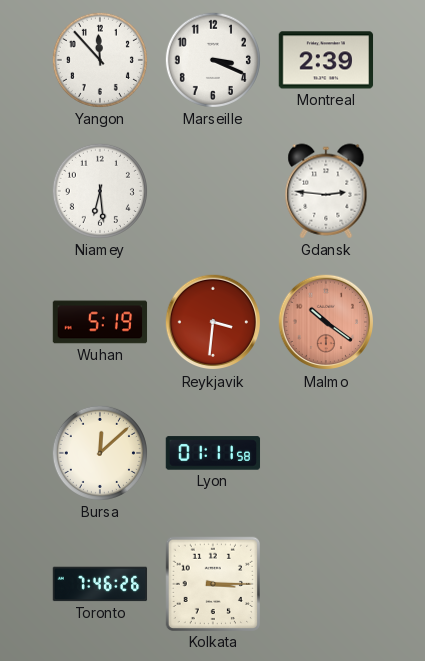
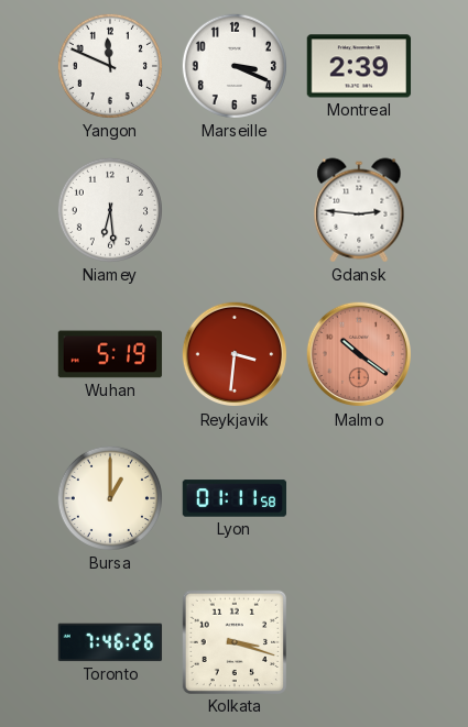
Yangon: 11:53 -> 11:49
Bursa: 12:08 -> 1:00
Kolkata: 3:15 -> 3:18
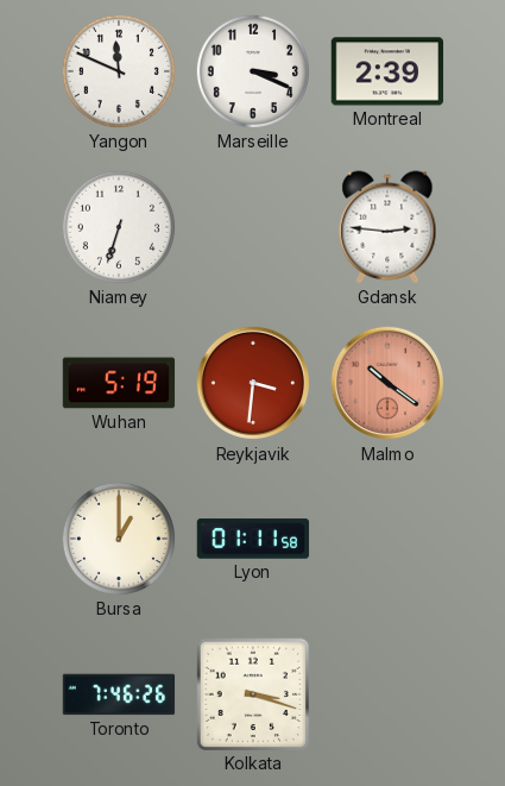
Niamey: 6:29 -> 6:33
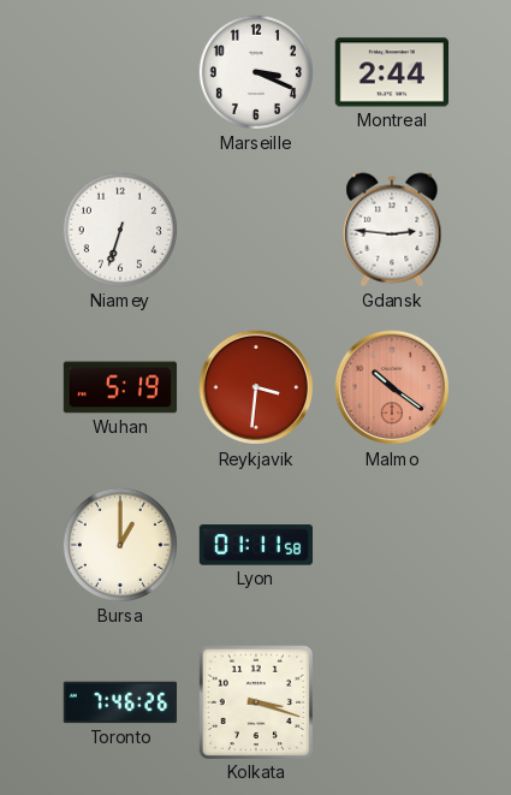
Yangon: 11:49 -> none
Montreal: 2:39 -> 2:44
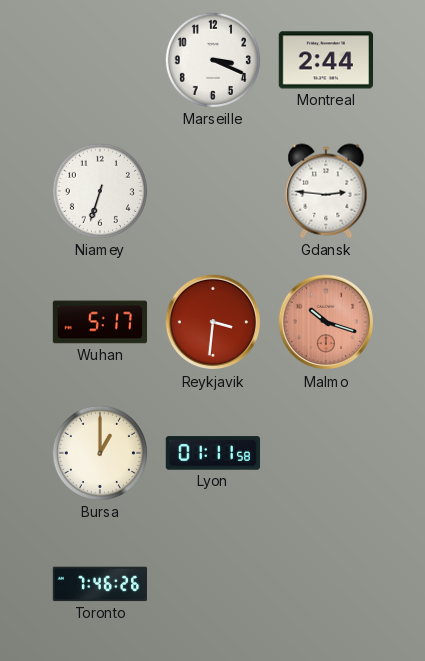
Wuhan: 5:19 -> 5:17
Malmo: 10:21 -> 10:18
Kolkata: 3:18 -> none
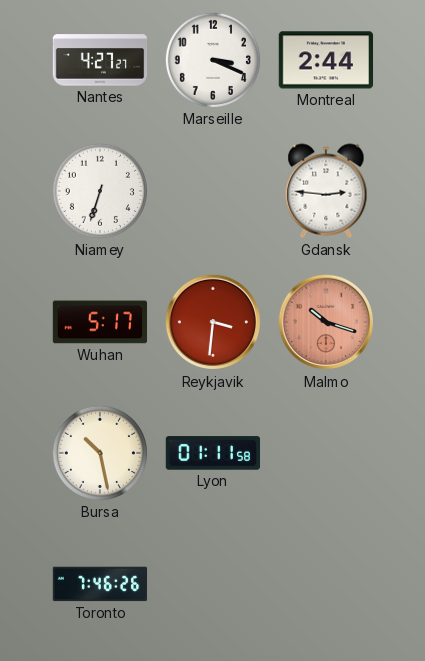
Nantes: none -> 4:27
Bursa: 1:00 -> 10:28
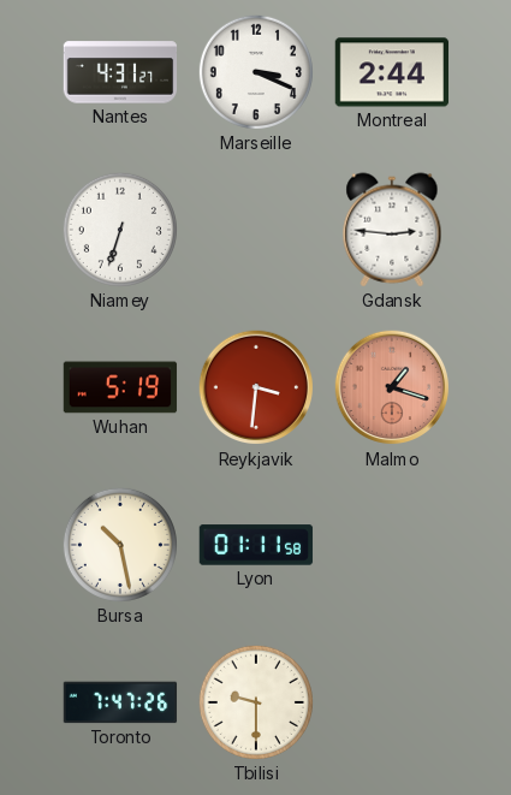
Nantes: 4:27 -> 4:31
Wuhan: 5:17 -> 5:19
Malmo: 10:18 -> 1:18
Toronto: 7:46 -> 7:47
Tbilisi: none -> 9:30
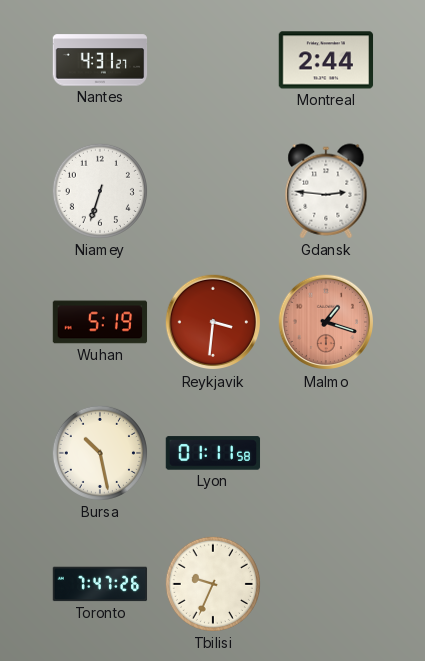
Marseille: 3:19 -> none
Tbilisi: 9:30 -> 9:34
